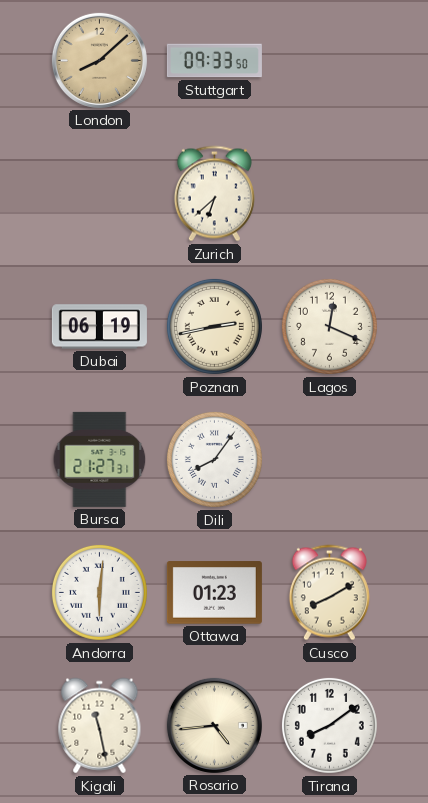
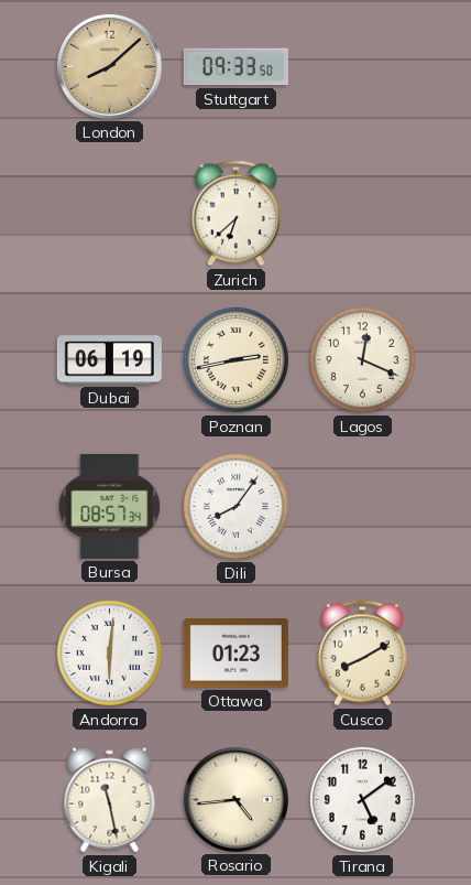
Bursa: 21:27 -> 08:57
Tirana: 8:09 -> 5:09
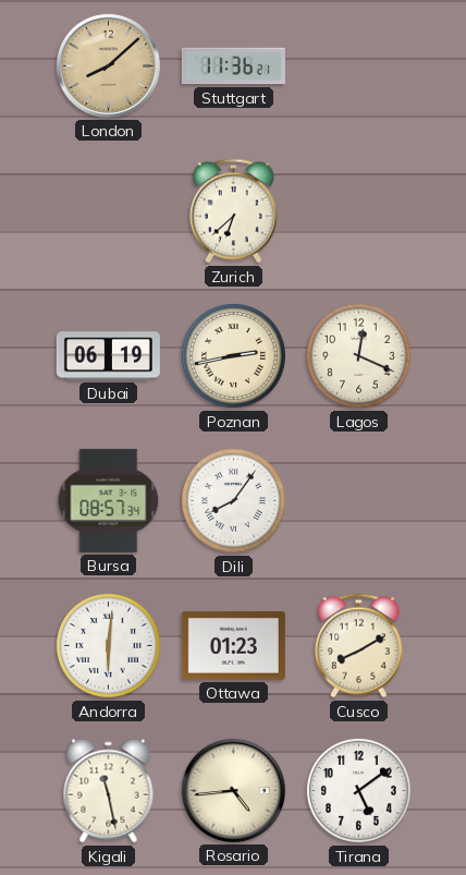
Stuttgart: 09:33 -> 11:36
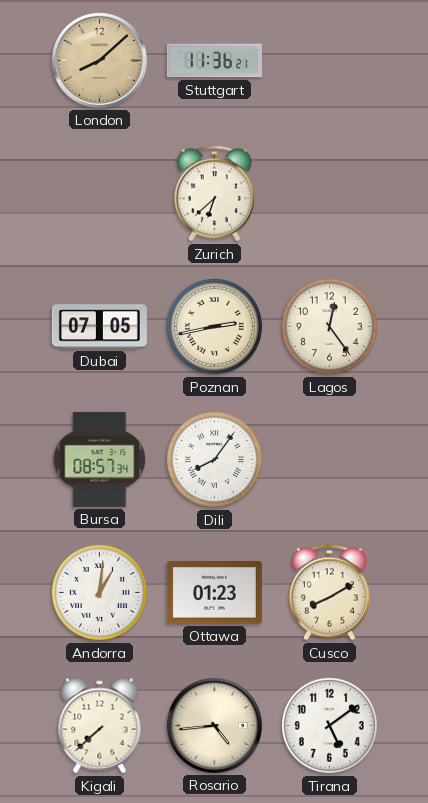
Dubai: 06:19 -> 07:05
Lagos: 12:19 -> 12:24
Andorra: 6:01 -> 1:01
Kigali: 11:28 -> 7:38
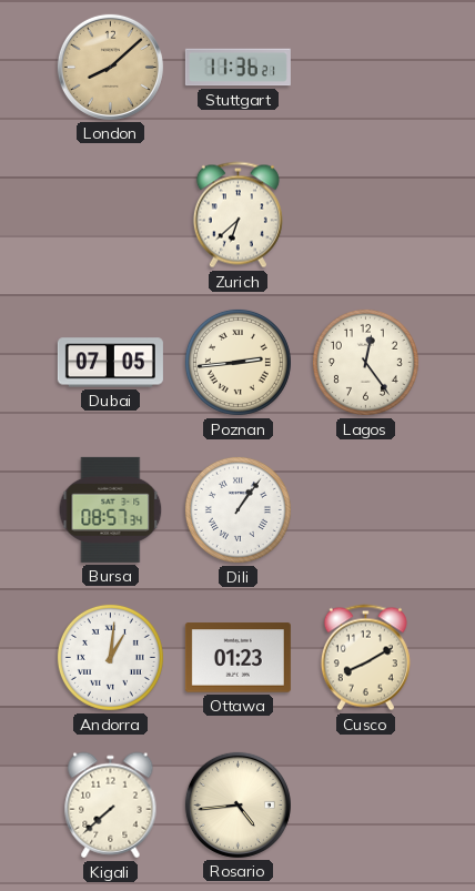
Poznan: 2:43 -> 2:44
Dili: 8:06 -> 1:06
Tirana: 5:09 -> none
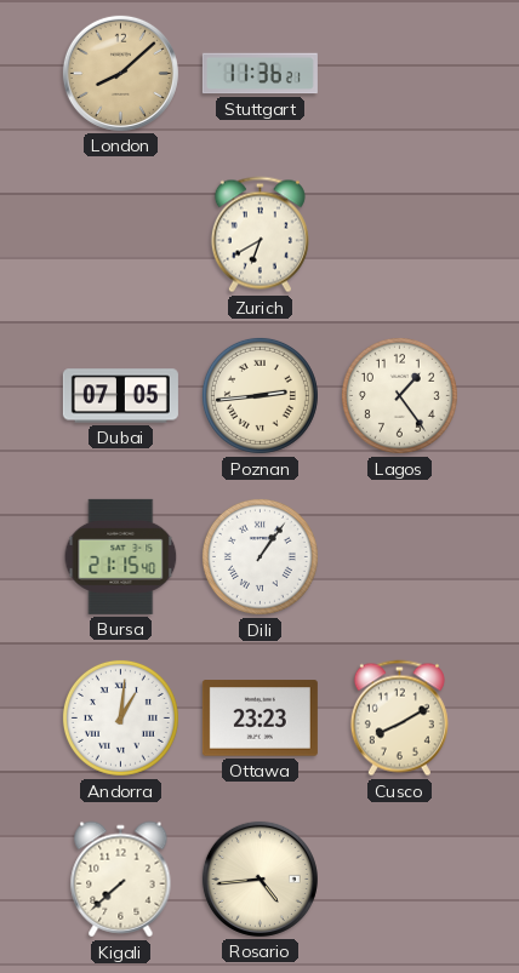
Zurich: 6:38 -> 6:40
Lagos: 12:24 -> 1:24
Bursa: 08:57 -> 21:15
Ottawa: 01:23 -> 23:23
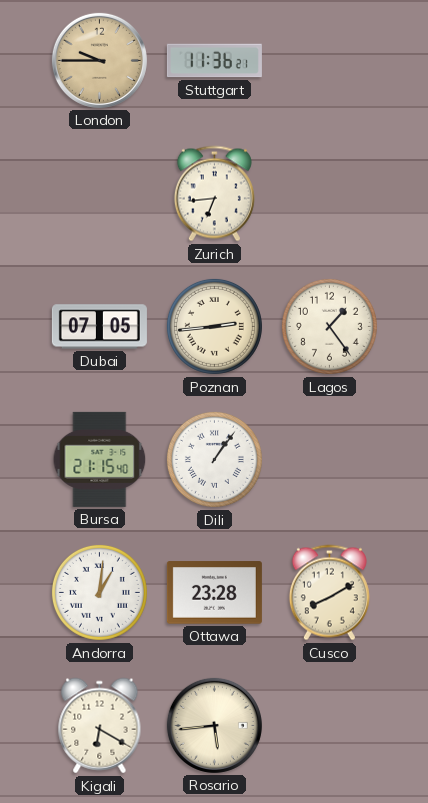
London: 8:08 -> 9:45
Zurich: 6:40 -> 6:44
Ottawa: 23:23 -> 23:28
Kigali: 7:38 -> 6:20
Rosario: 4:44 -> 5:44
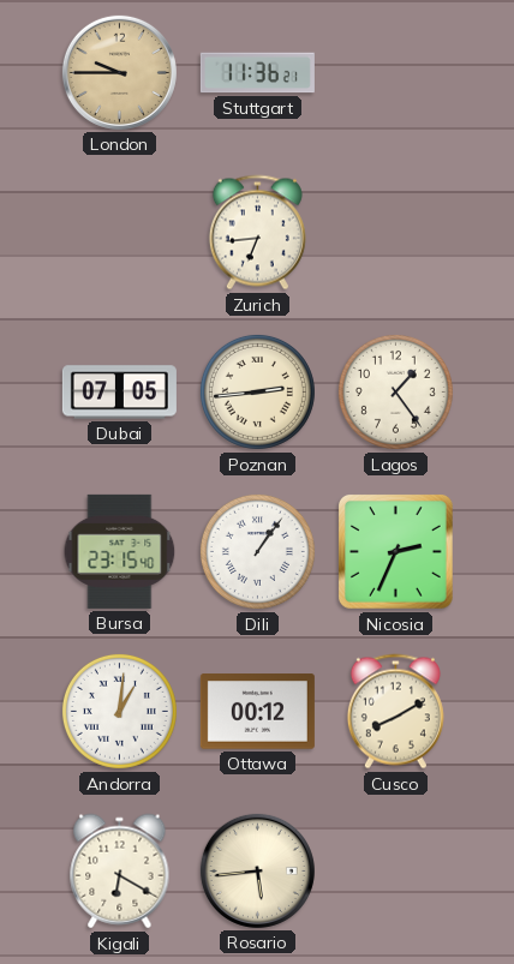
Bursa: 21:15 -> 23:15
Nicosia: none -> 2:34
Ottawa: 23:28 -> 00:12
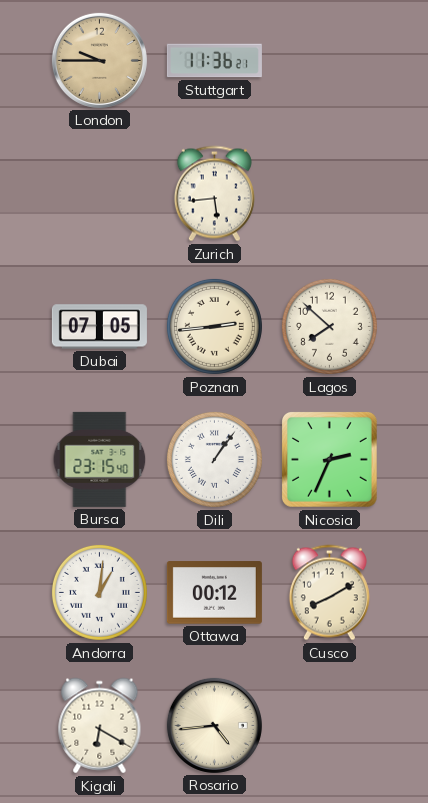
Zurich: 6:44 -> 5:44
Lagos: 1:24 -> 7:52
Rosario: 5:44 -> 4:44
